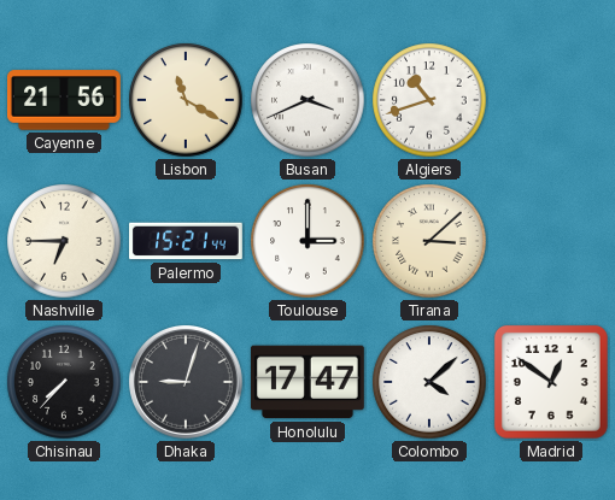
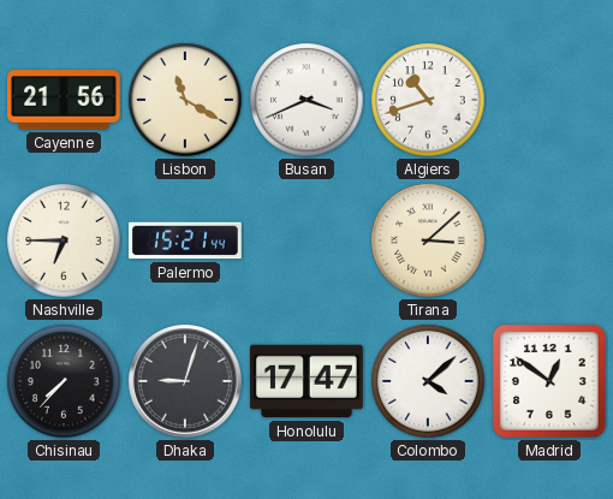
Toulouse: 3:00 -> none
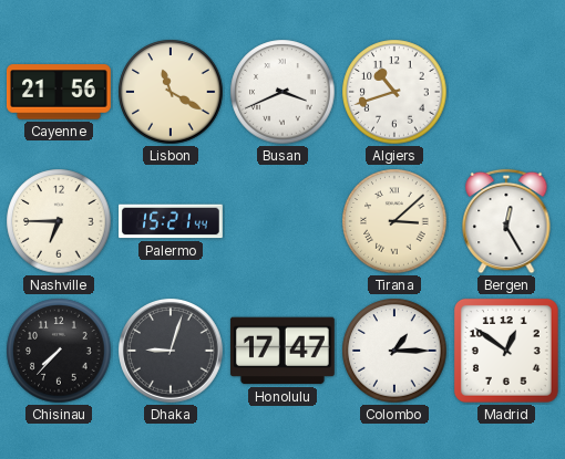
Bergen: none -> 12:25
Colombo: 4:08 -> 1:15
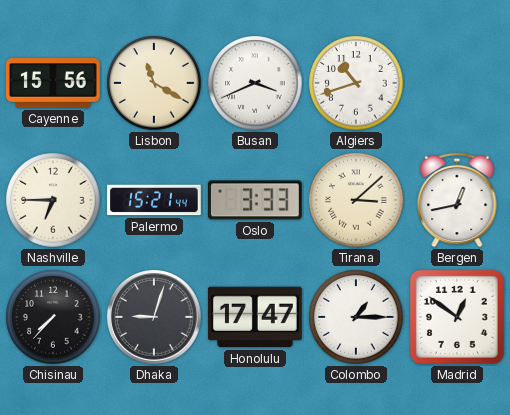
Cayenne: 21:56 -> 15:56
Oslo: none -> 3:33
Bergen: 12:25 -> 12:43
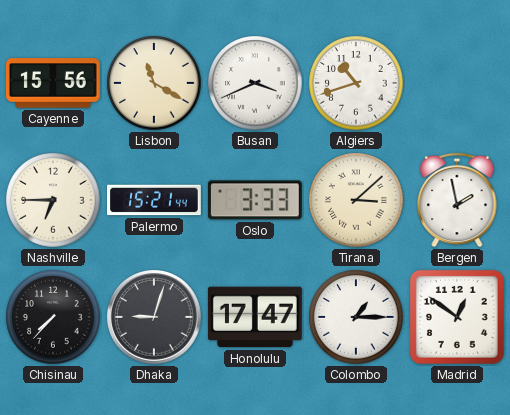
Bergen: 12:43 -> 1:58
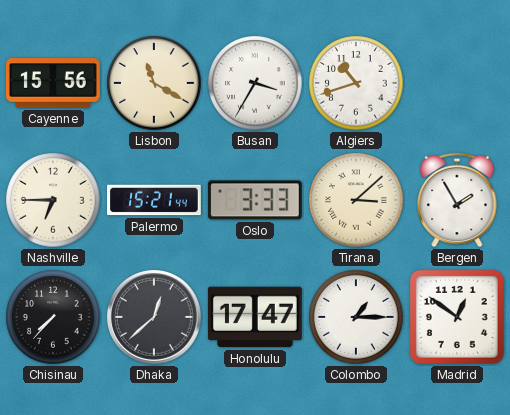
Busan: 3:41 -> 3:35
Bergen: 1:58 -> 1:55
Dhaka: 9:03 -> 12:38
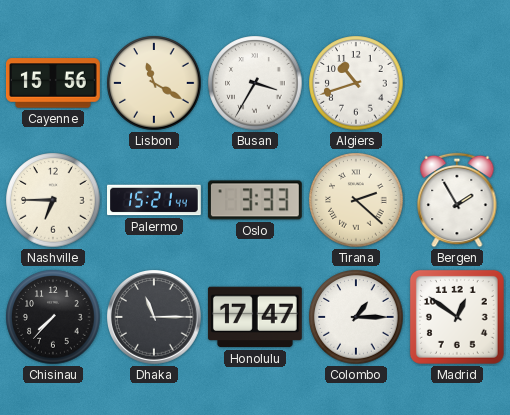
Tirana: 3:08 -> 2:22
Dhaka: 12:38 -> 11:15
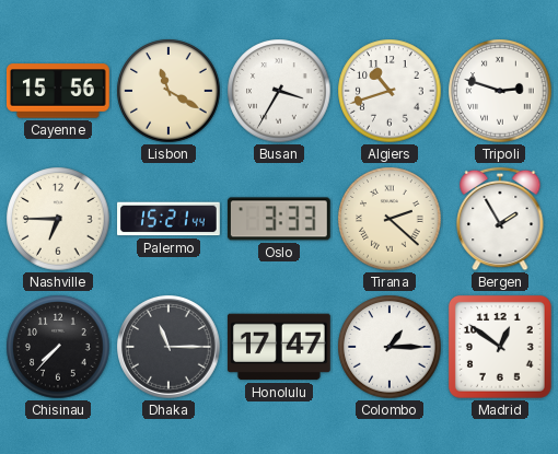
Tripoli: none -> 2:48
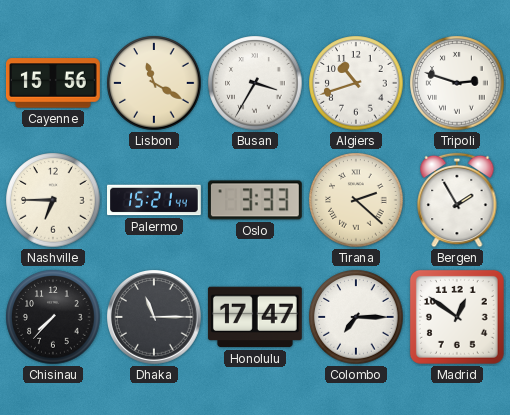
Colombo: 1:15 -> 7:15
